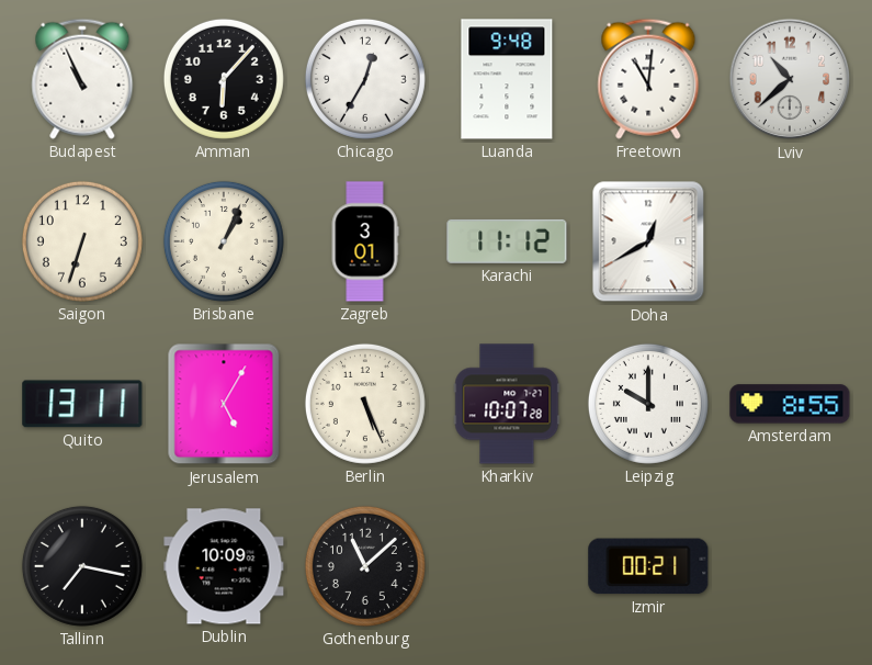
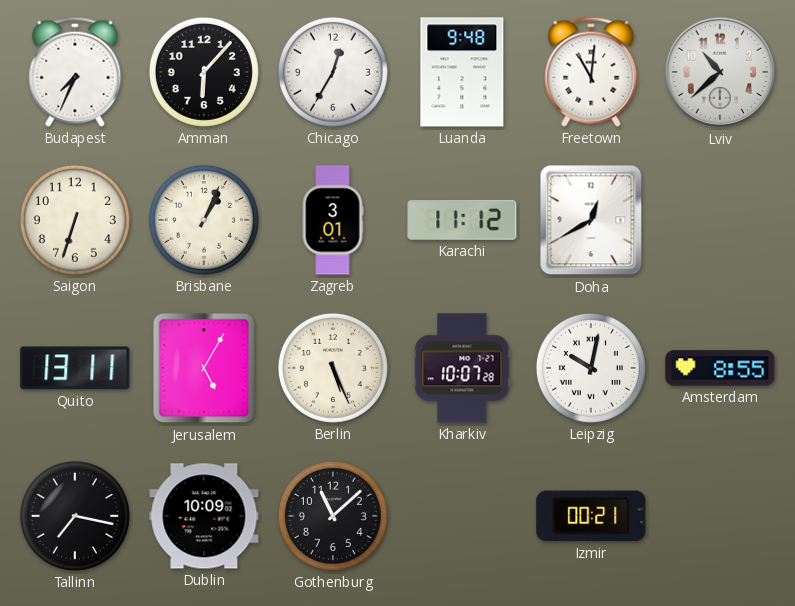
Budapest: 10:56 -> 7:34
Leipzig: 10:00 -> 10:02
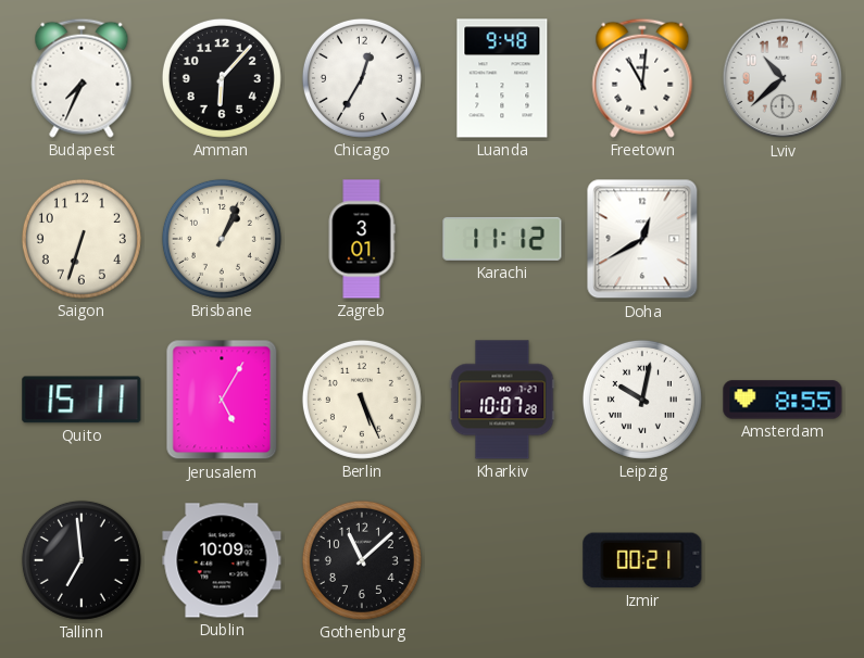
Quito: 13:11 -> 15:11
Tallinn: 7:17 -> 6:59
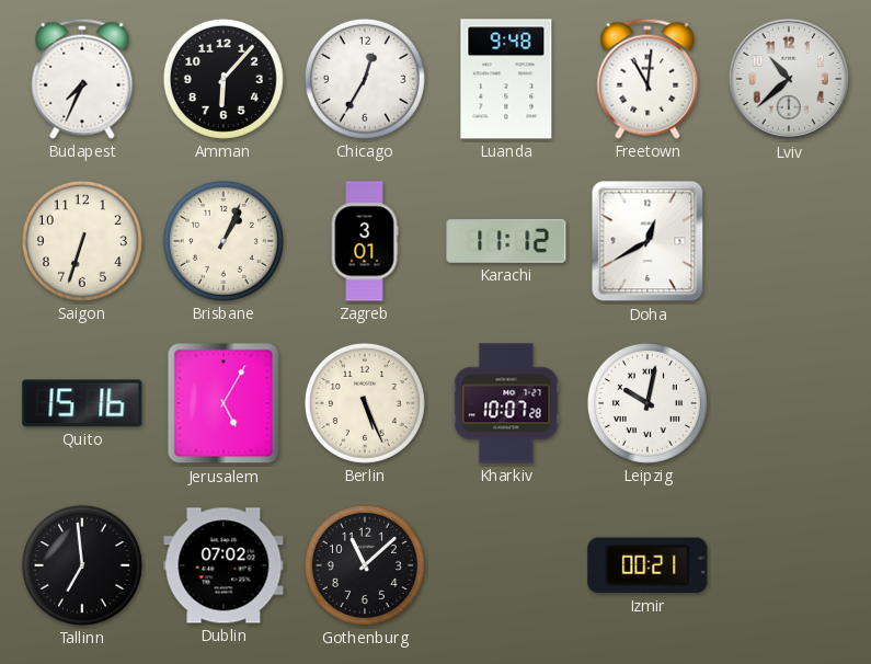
Quito: 15:11 -> 15:16
Amsterdam: 8:55 -> none
Dublin: 10:09 -> 07:02
